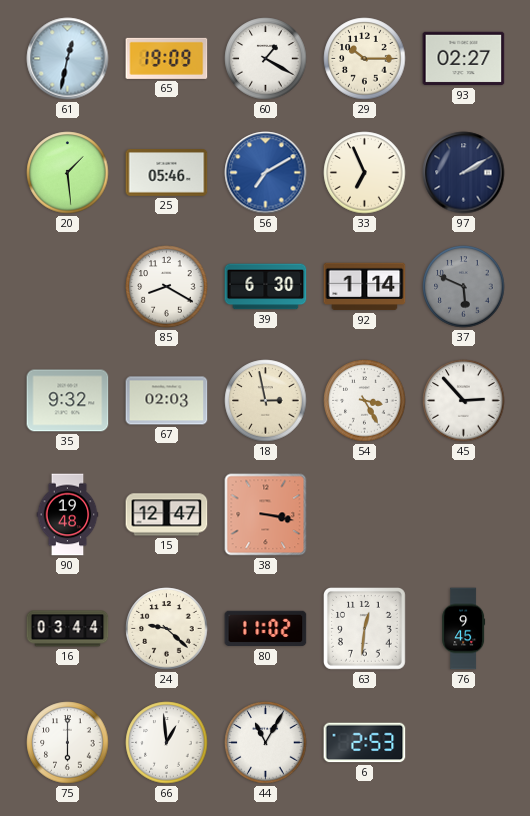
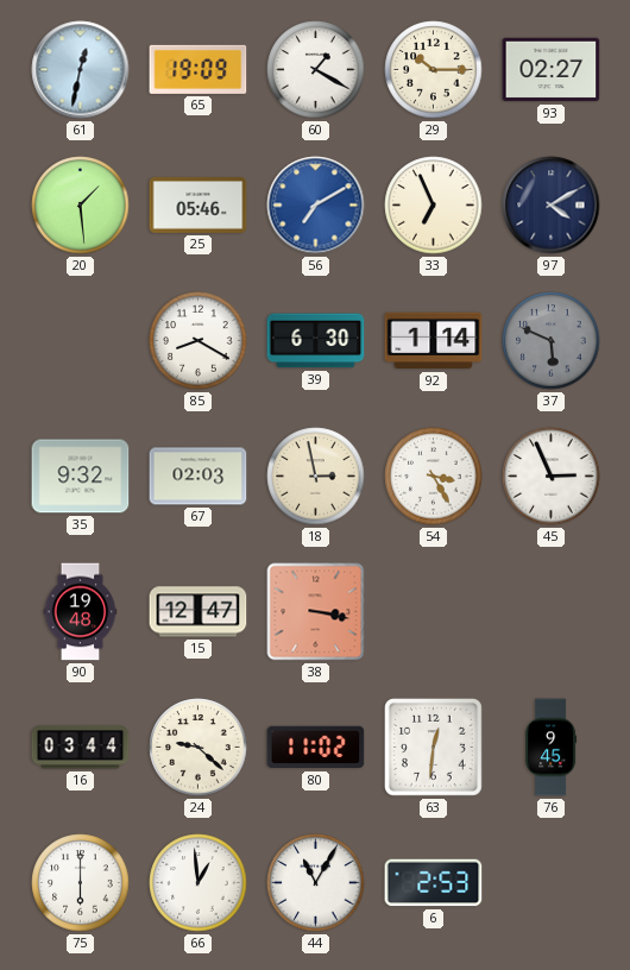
97: 2:10 -> 4:10
45: 2:53 -> 2:56
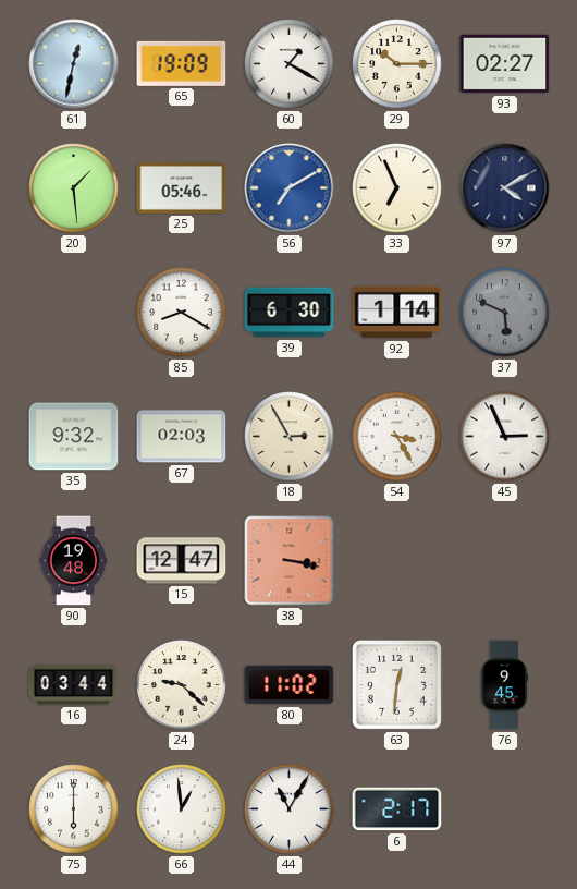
18: 2:58 -> 2:55
6: 2:53 -> 2:17
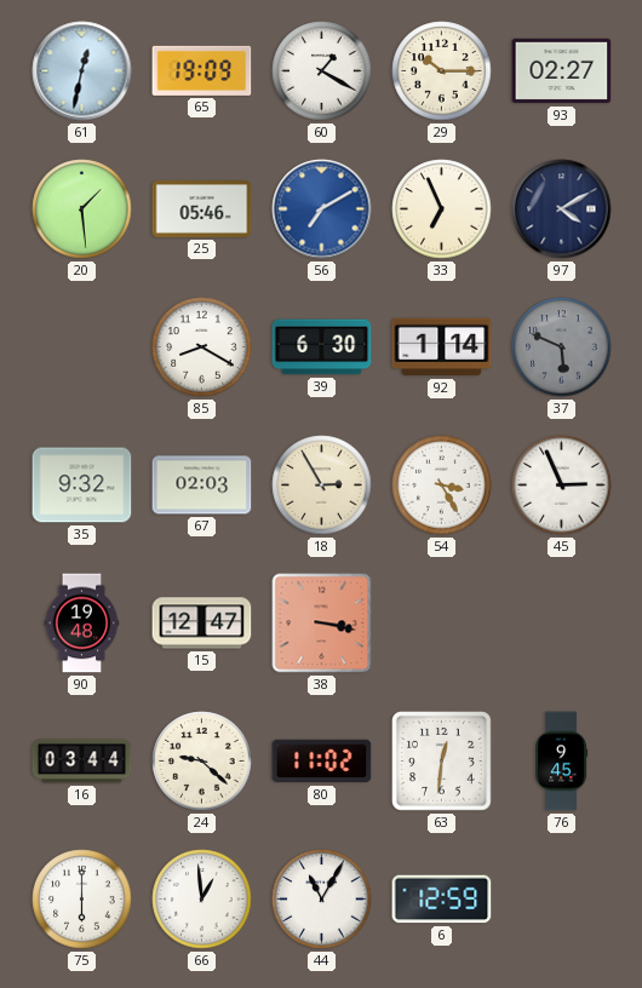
6: 2:17 -> 12:59
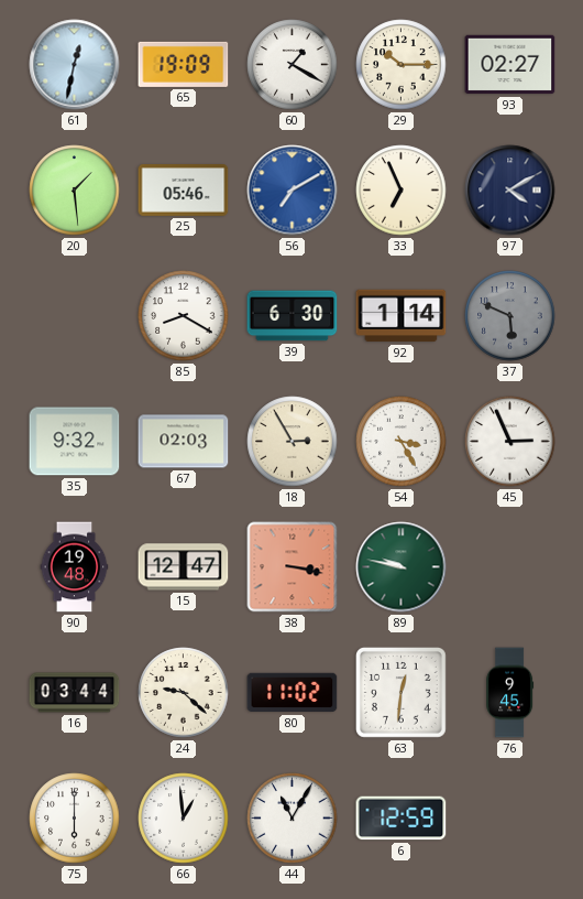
89: none -> 9:47
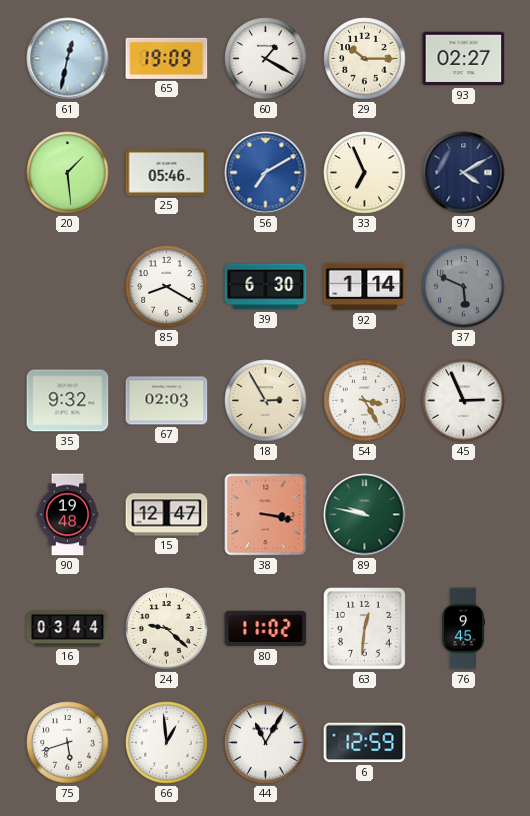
75: 6:00 -> 5:42
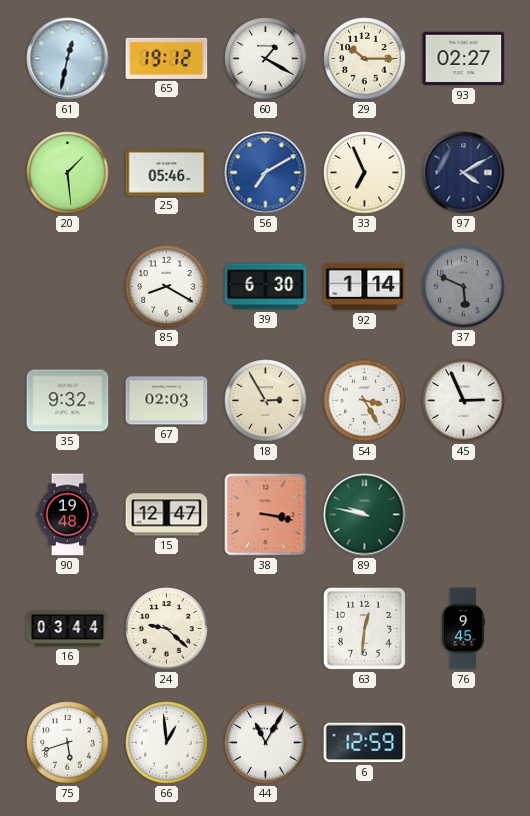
65: 19:09 -> 19:12
80: 11:02 -> none
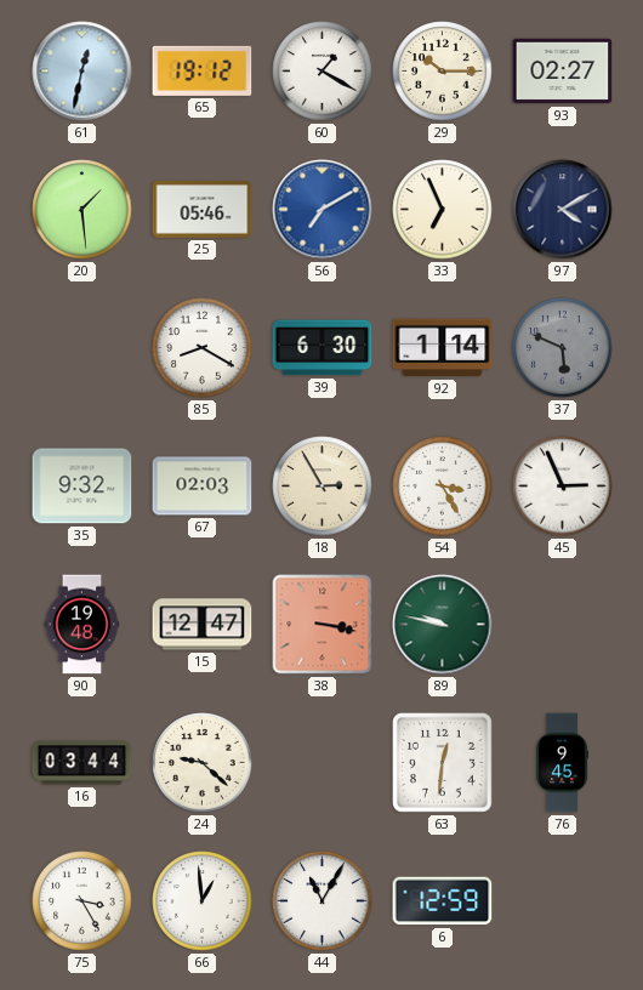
75: 5:42 -> 3:25
